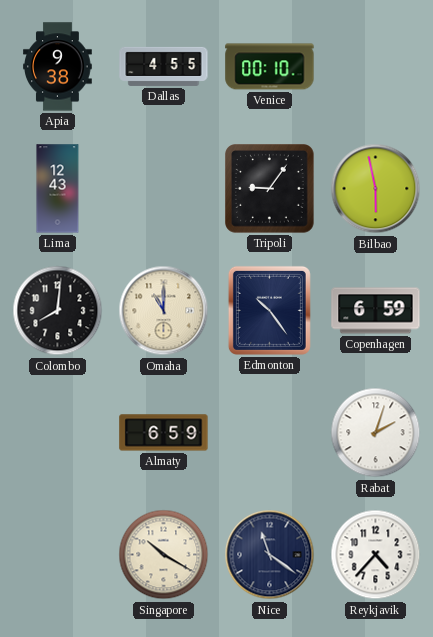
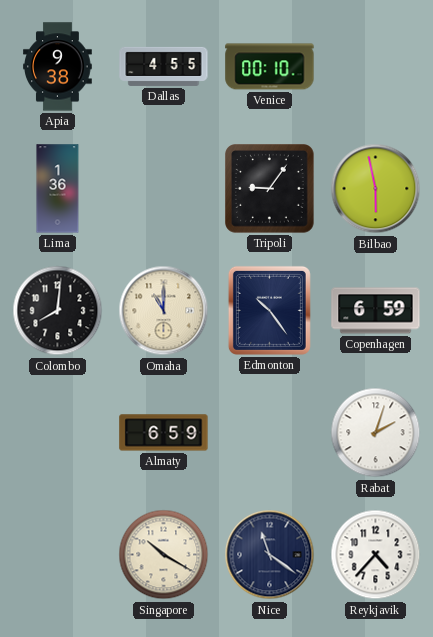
Lima: 12:43 -> 1:36
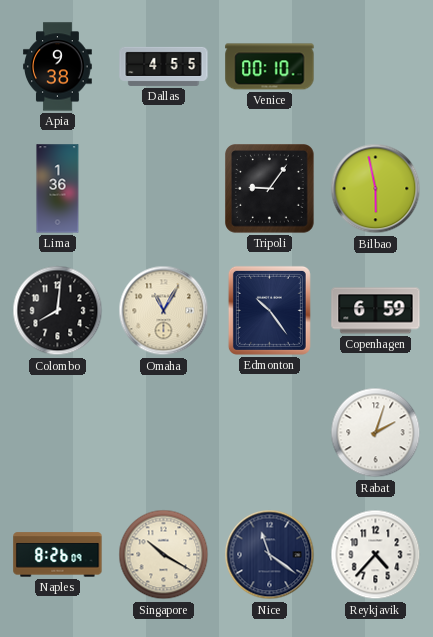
Omaha: 11:00 -> 11:05
Almaty: 6:59 -> none
Naples: none -> 8:26
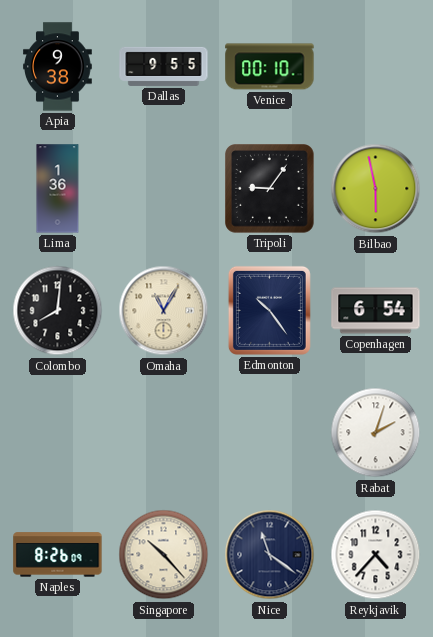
Dallas: 4:55 -> 9:55
Copenhagen: 6:59 -> 6:54
Singapore: 10:20 -> 10:23
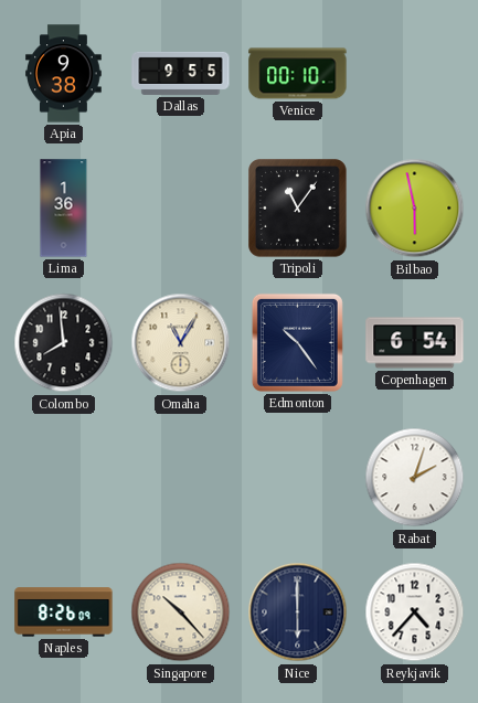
Tripoli: 9:06 -> 11:06
Colombo: 8:01 -> 7:59
Nice: 11:21 -> 6:00
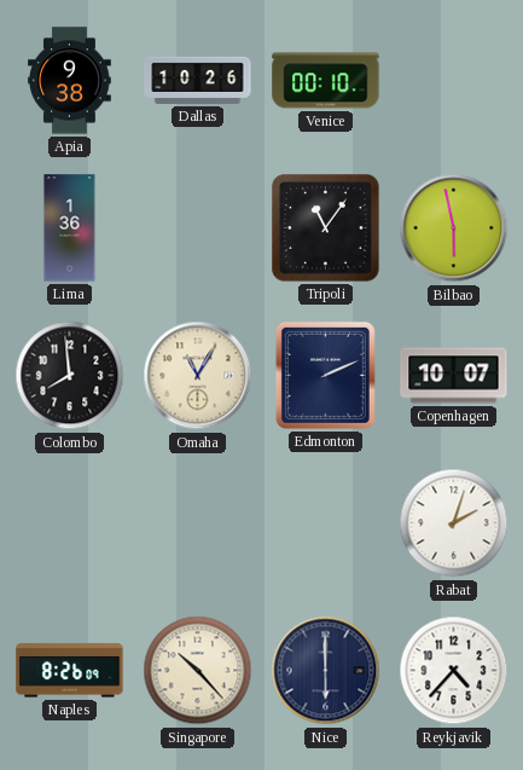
Dallas: 9:55 -> 10:26
Edmonton: 10:24 -> 2:11
Copenhagen: 6:54 -> 10:07
